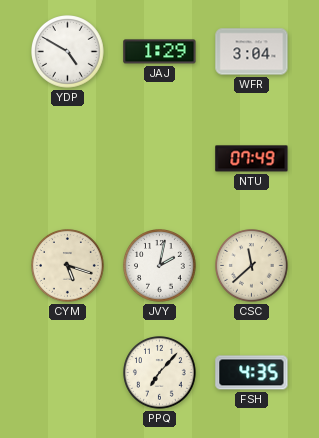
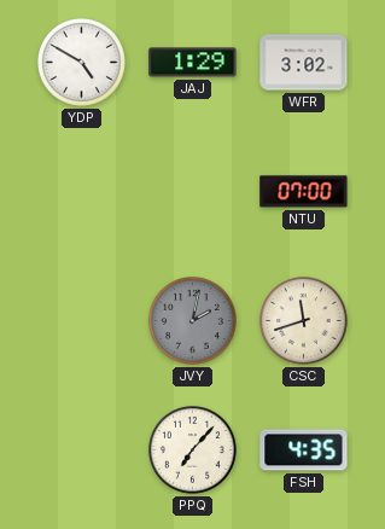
WFR: 3:04 -> 3:02
NTU: 07:49 -> 07:00
CYM: 5:18 -> none
JVY dial: white -> grey
CSC: 11:38 -> 11:42
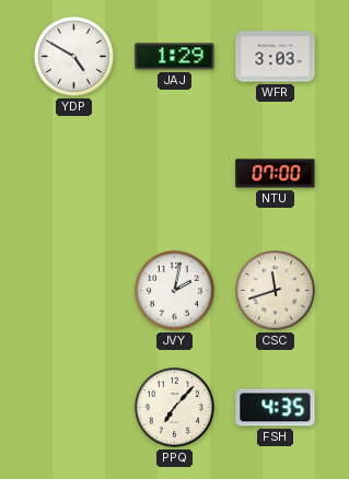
WFR: 3:02 -> 3:03
JVY dial: grey -> white
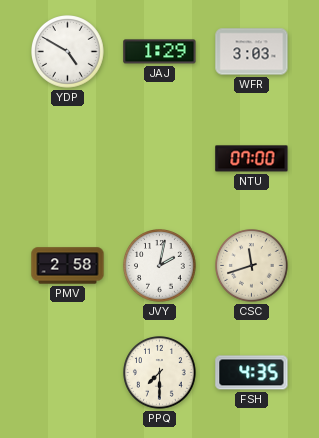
PMV: none -> 2:58
PPQ: 7:07 -> 7:30
